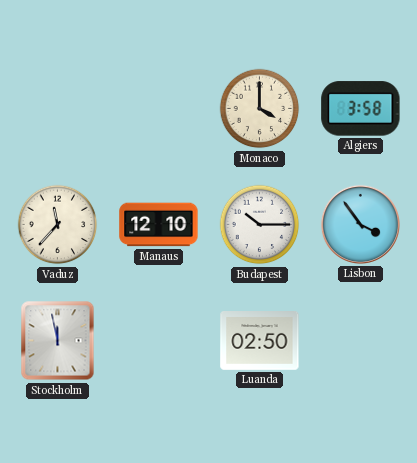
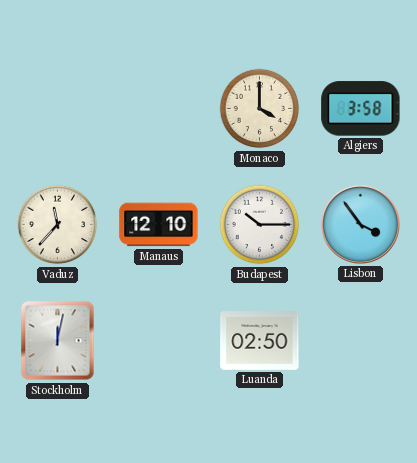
Stockholm: 11:58 -> 12:02
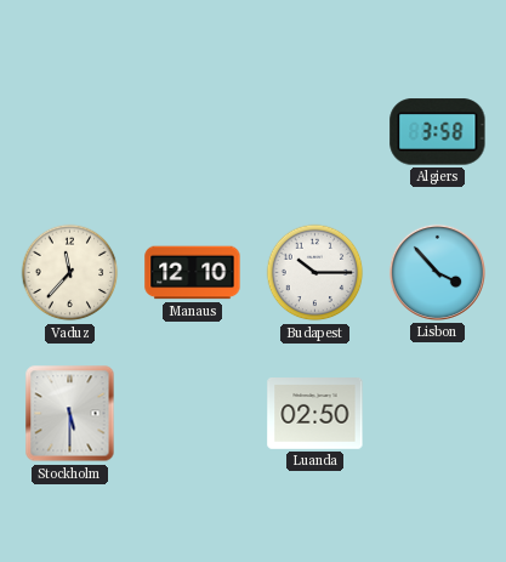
Monaco: 4:00 -> none
Lisbon: 3:54 -> 3:53
Stockholm: 12:02 -> 5:30
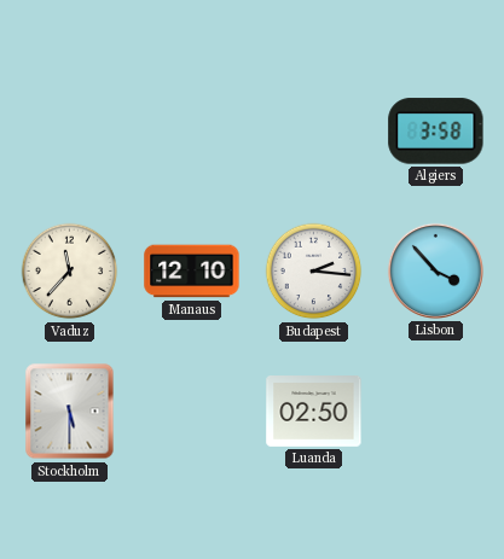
Budapest: 10:15 -> 2:16
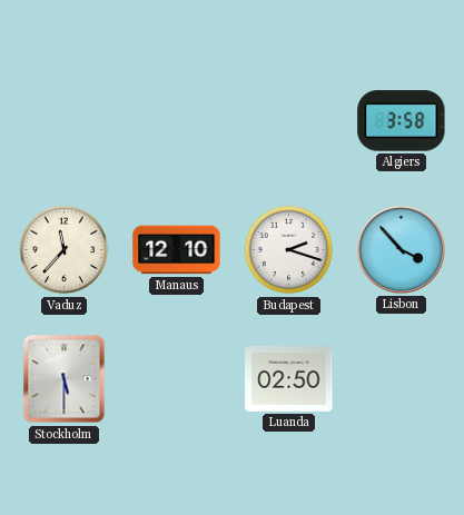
Budapest: 2:16 -> 2:18
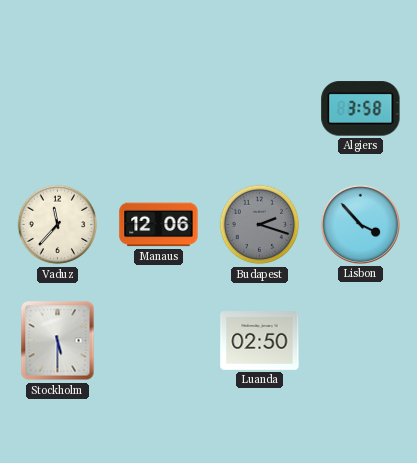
Manaus: 12:10 -> 12:06
Budapest dial: white -> grey
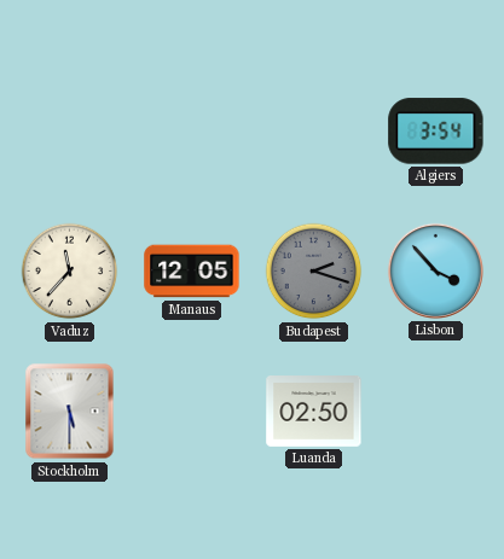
Algiers: 3:58 -> 3:54
Manaus: 12:06 -> 12:05
